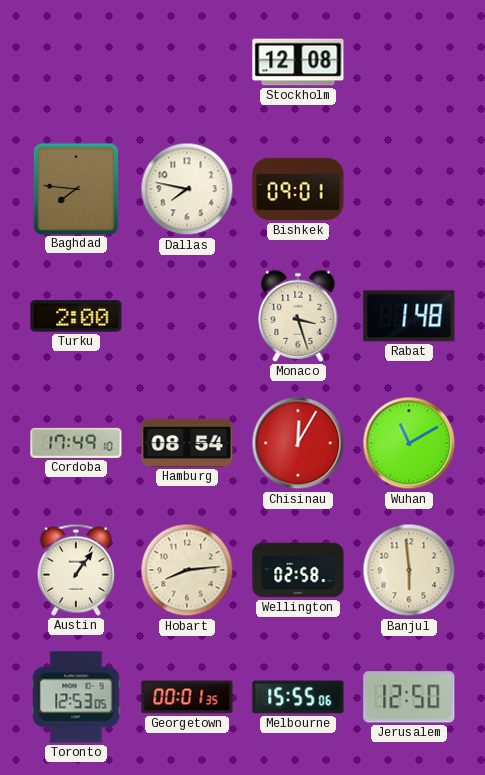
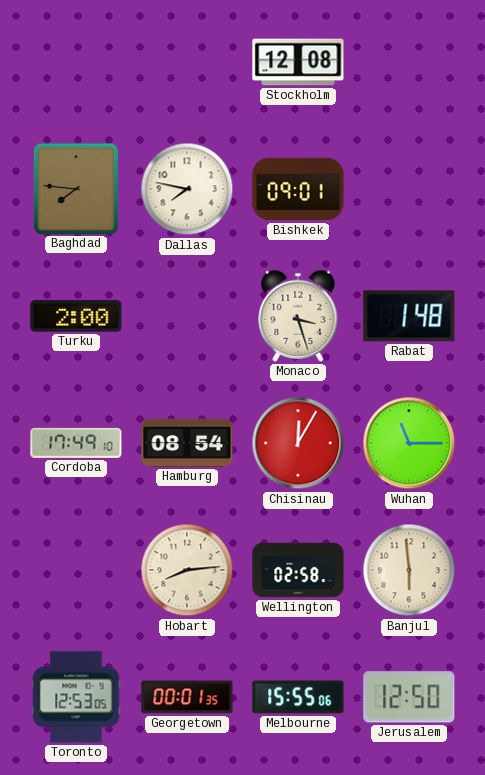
Wuhan: 11:10 -> 11:15
Austin: 1:06 -> none
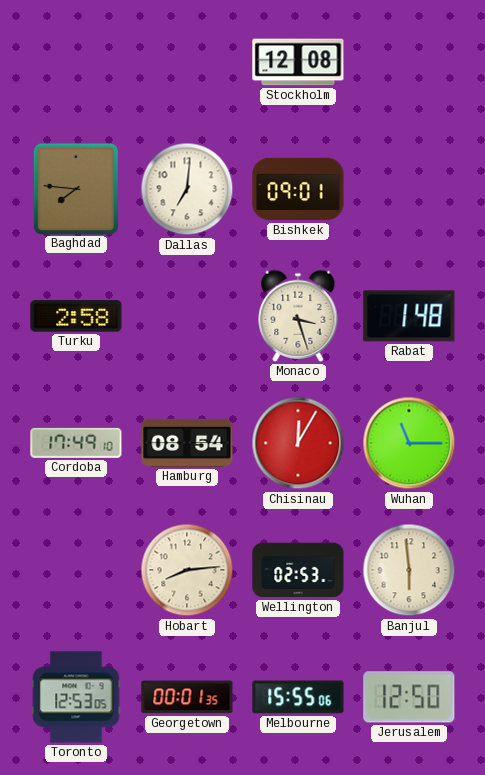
Dallas: 7:47 -> 7:01
Turku: 2:00 -> 2:58
Wellington: 02:58 -> 02:53
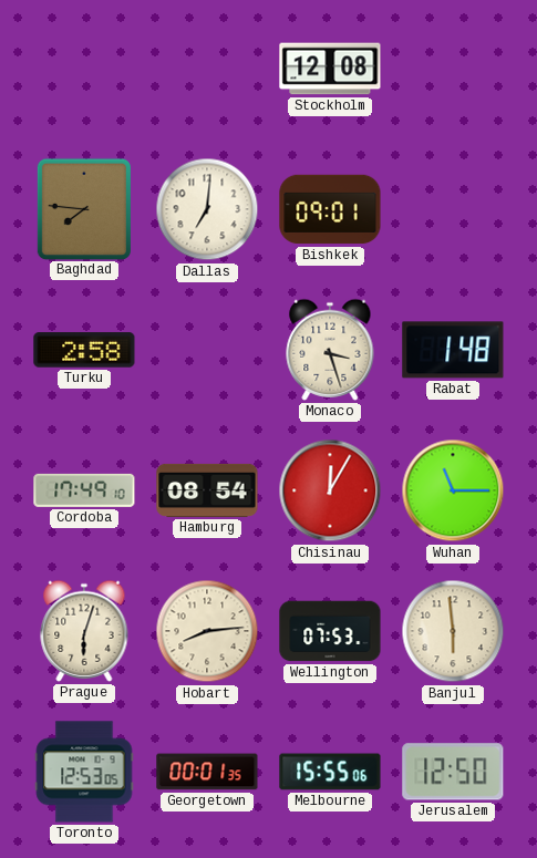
Prague: none -> 6:03
Wellington: 02:53 -> 07:53
